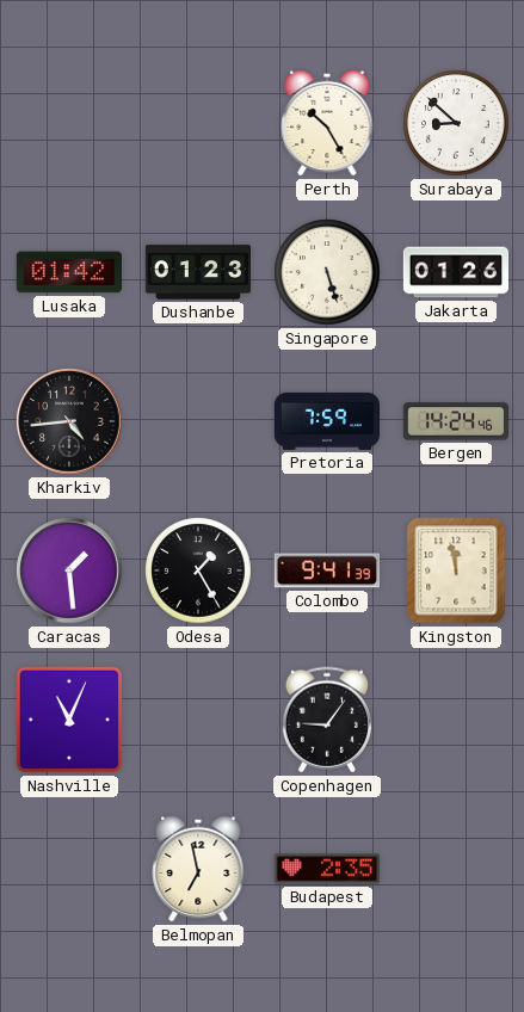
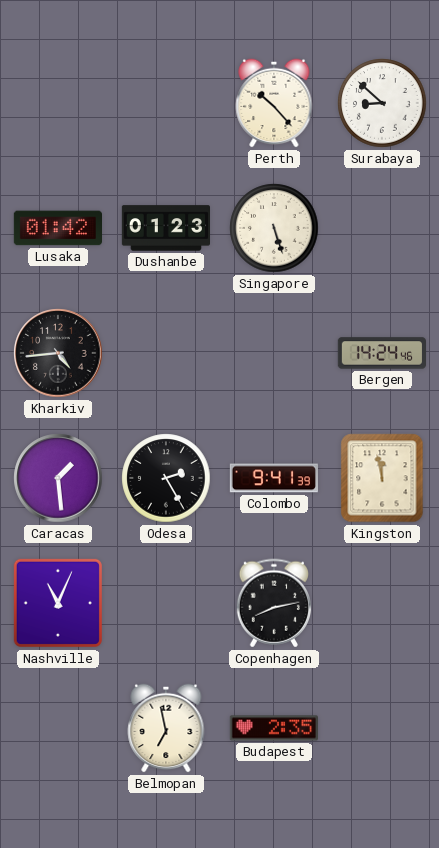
Perth: 10:25 -> 10:23
Jakarta: 01:26 -> none
Pretoria: 7:59 -> none
Odesa: 1:25 -> 2:25
Copenhagen: 9:06 -> 8:13
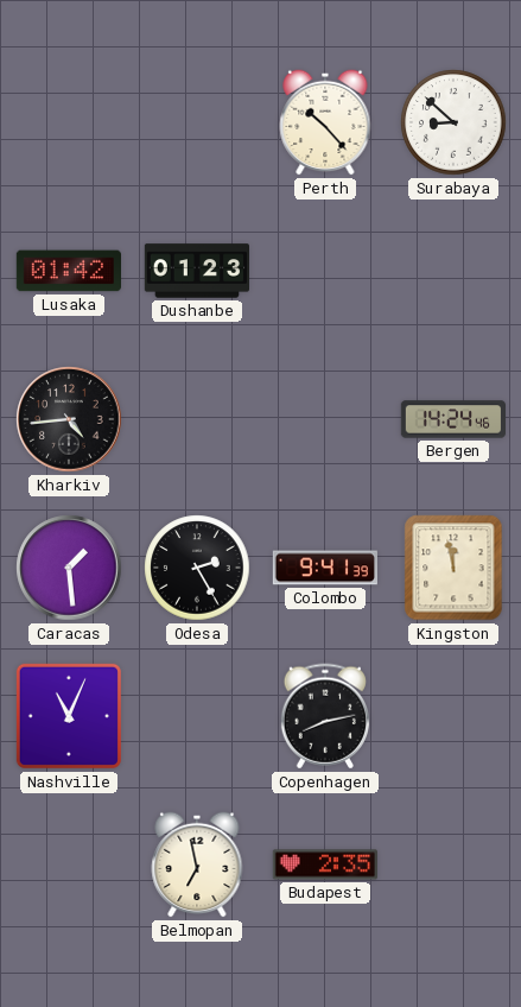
Singapore: 5:27 -> none
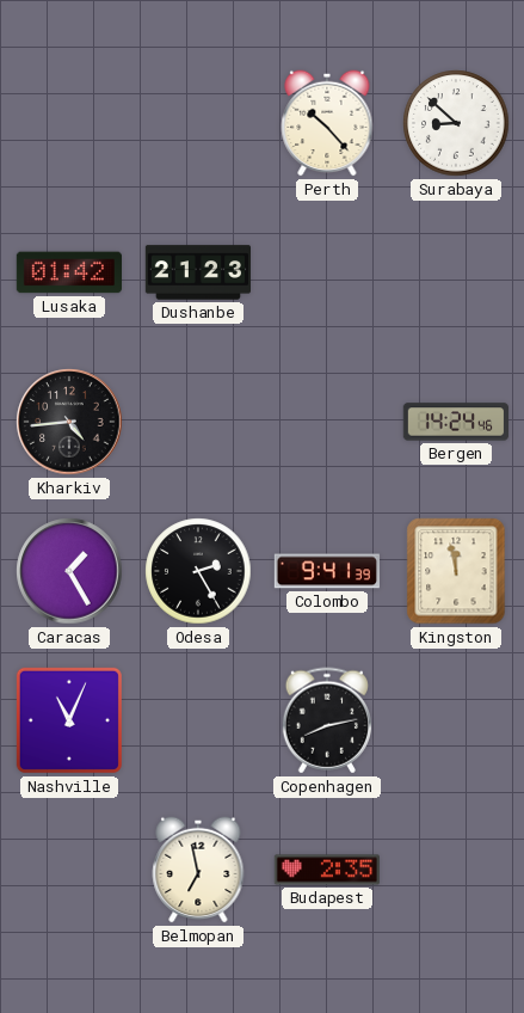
Dushanbe: 01:23 -> 21:23
Caracas: 1:29 -> 1:25
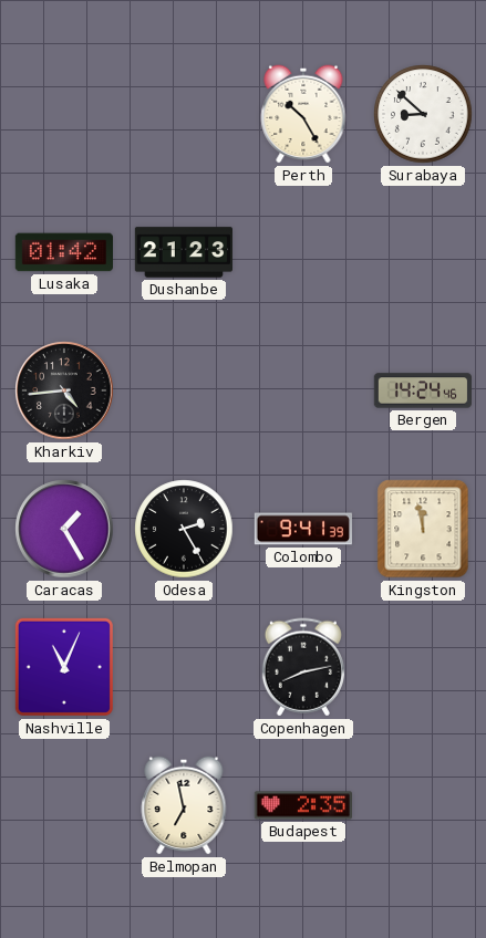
Perth: 10:23 -> 10:25
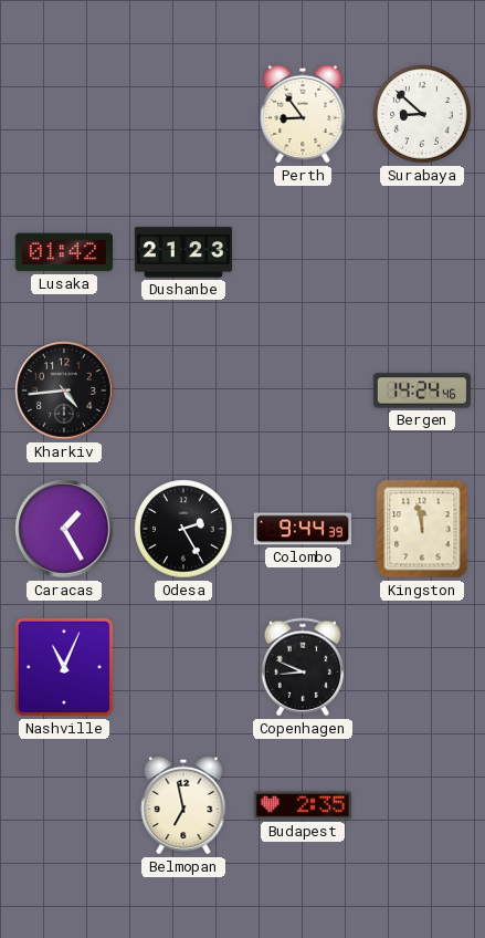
Perth: 10:25 -> 8:54
Colombo: 9:41 -> 9:44
Copenhagen: 8:13 -> 8:49
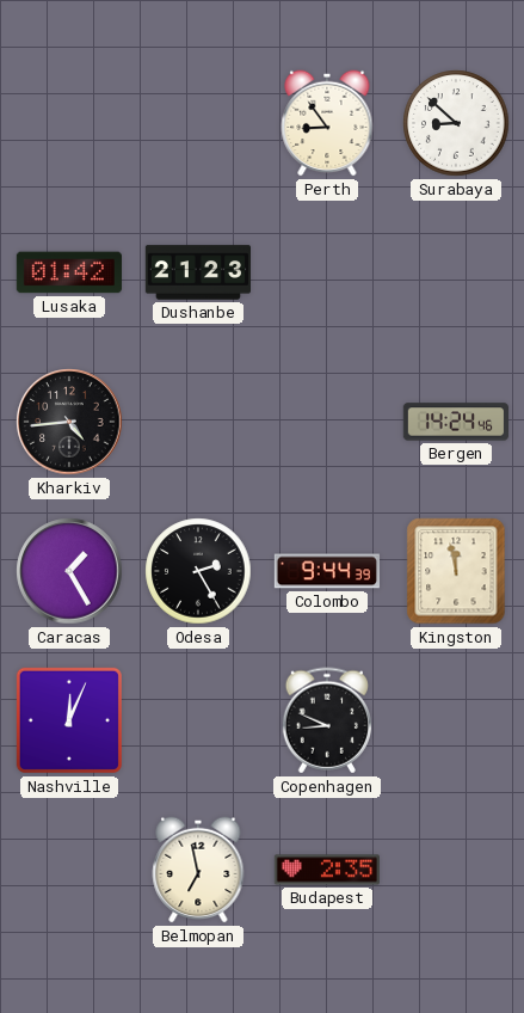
Nashville: 11:04 -> 12:04
